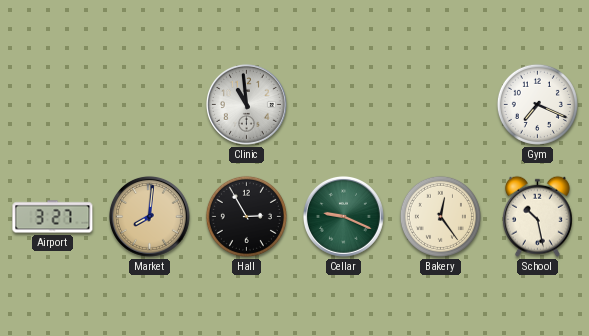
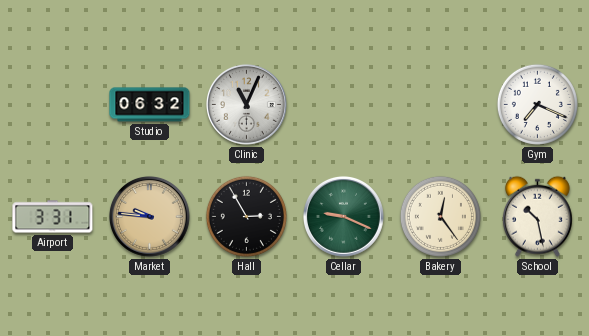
Studio: none -> 06:32
Clinic: 10:59 -> 11:04
Airport: 3:27 -> 3:31
Market: 8:01 -> 9:46
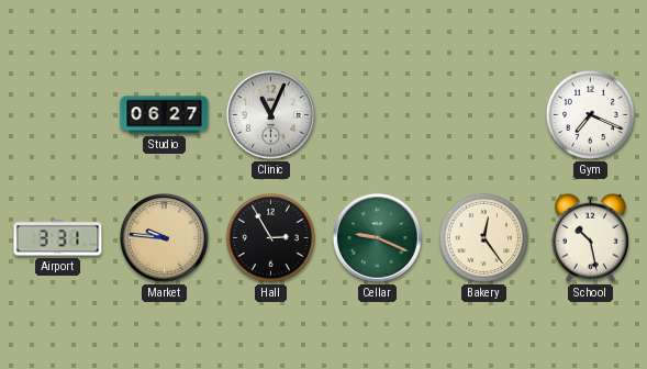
Studio: 06:32 -> 06:27
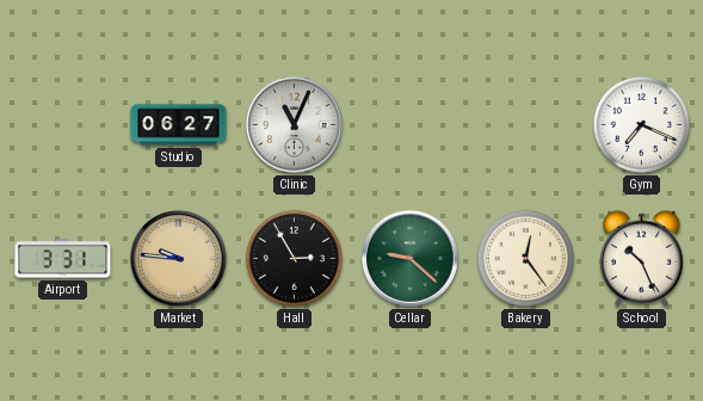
Cellar: 9:19 -> 9:22
School: 10:28 -> 10:26
